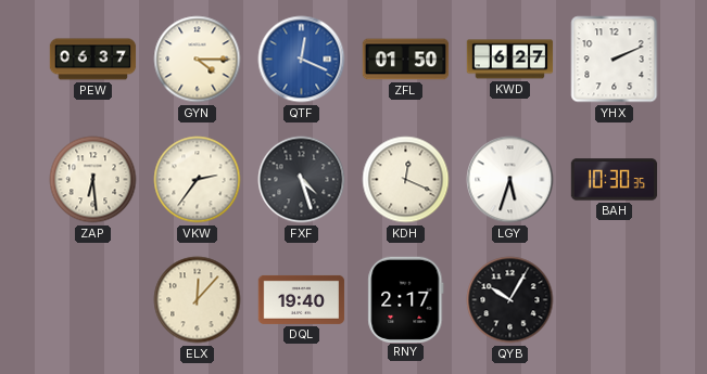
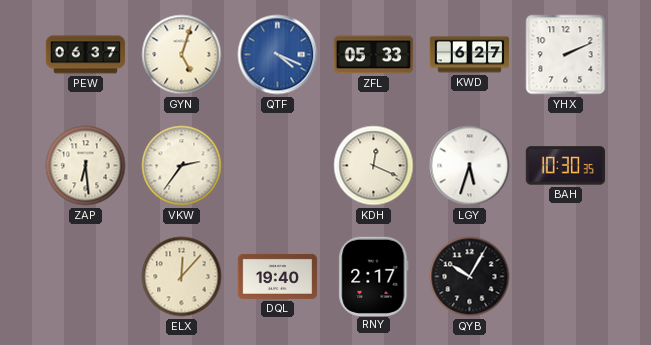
GYN: 4:15 -> 5:03
QTF: 12:19 -> 4:19
ZFL: 01:50 -> 05:33
FXF: 4:27 -> none
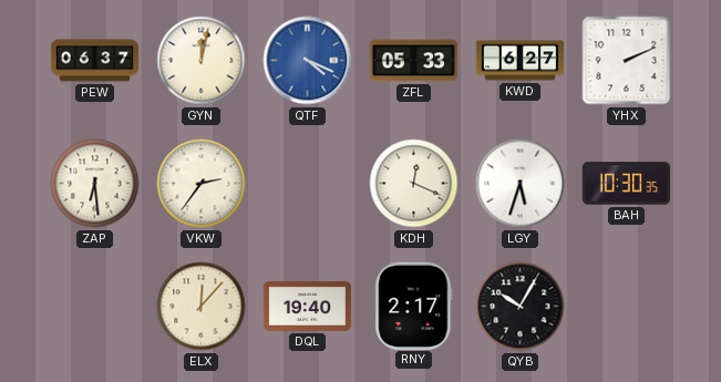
GYN: 5:03 -> 12:02
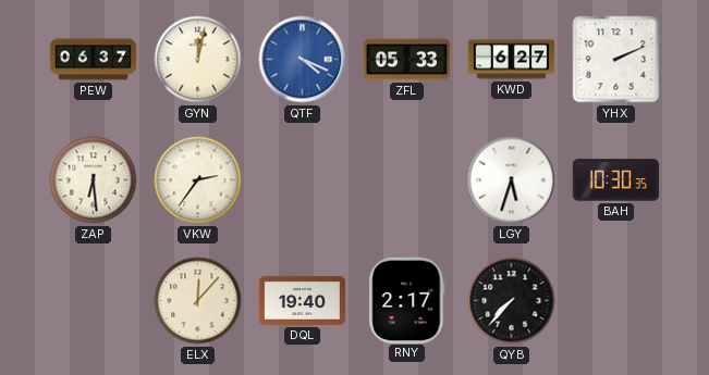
KDH: 12:19 -> none
QYB: 10:05 -> 7:37
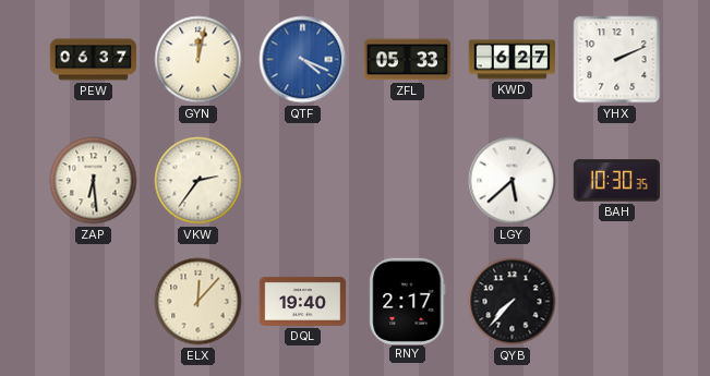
LGY: 5:33 -> 5:38
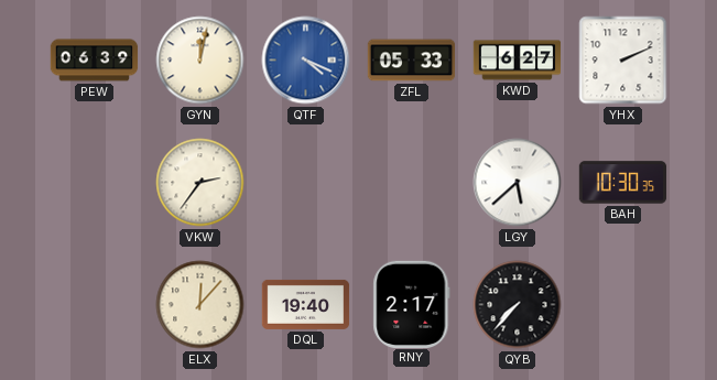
PEW: 06:37 -> 06:39
ZAP: 6:29 -> none
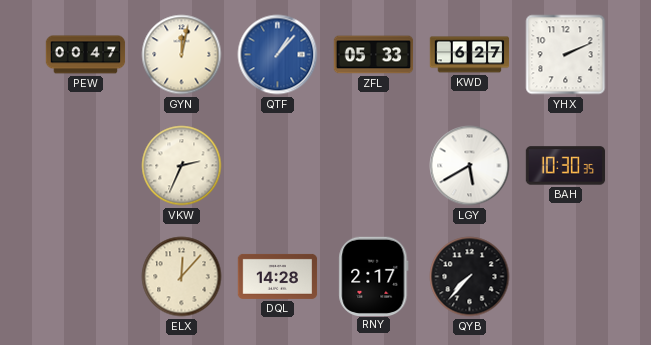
PEW: 06:39 -> 00:47
QTF: 4:19 -> 1:07
VKW: 2:36 -> 2:34
LGY: 5:38 -> 5:40
DQL: 19:40 -> 14:28
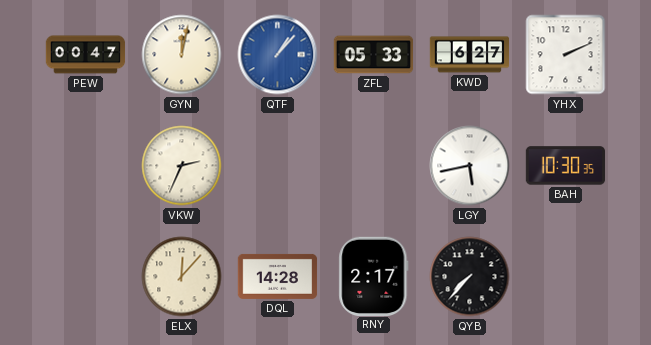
LGY: 5:40 -> 5:43
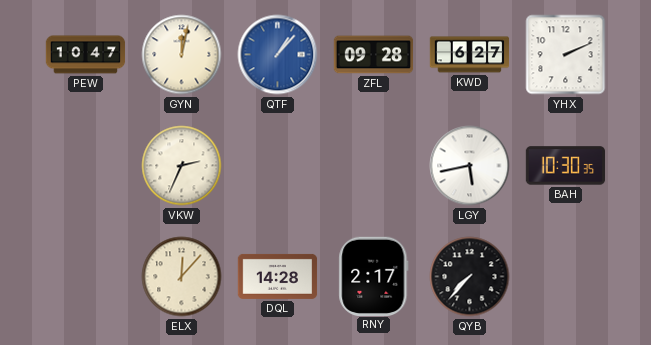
PEW: 00:47 -> 10:47
ZFL: 05:33 -> 09:28
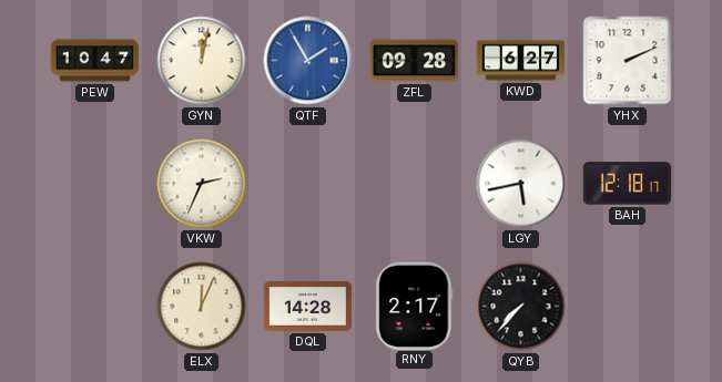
QTF: 1:07 -> 1:55
BAH: 10:30 -> 12:18
ELX: 12:07 -> 12:04
